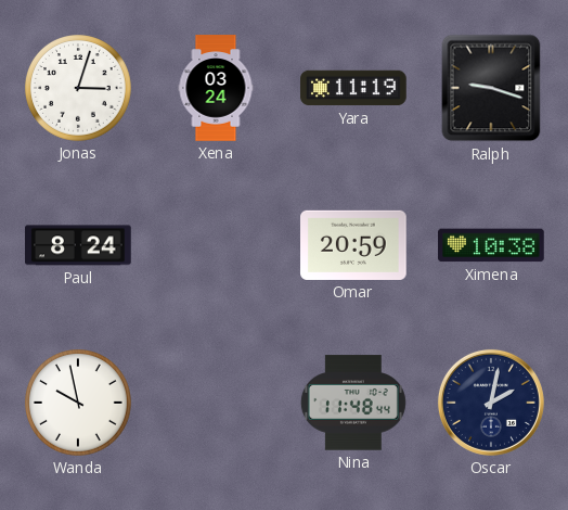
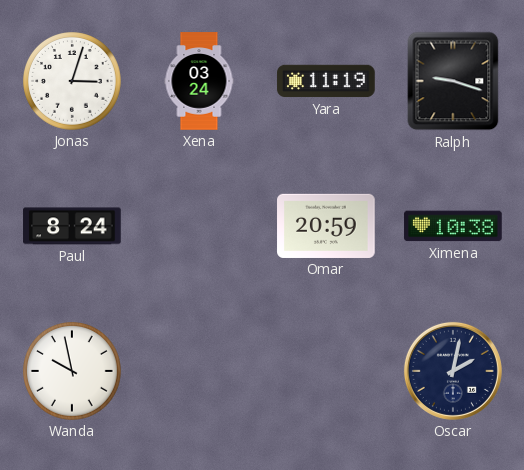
Nina: 11:48 -> none
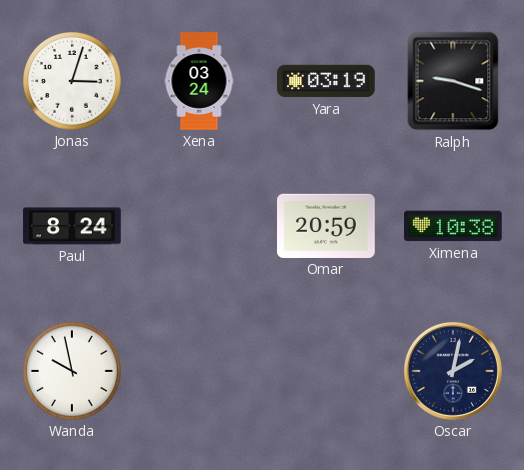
Yara: 11:19 -> 03:19
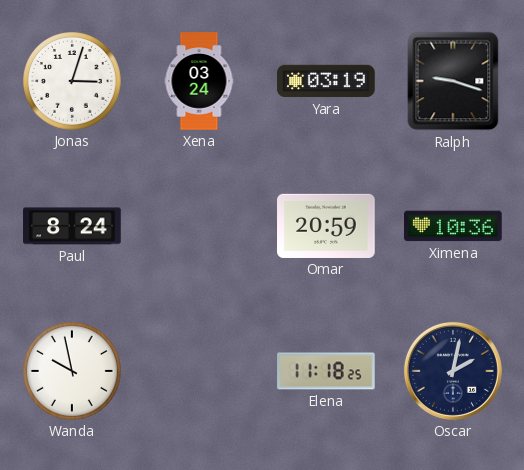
Ximena: 10:38 -> 10:36
Elena: none -> 11:18
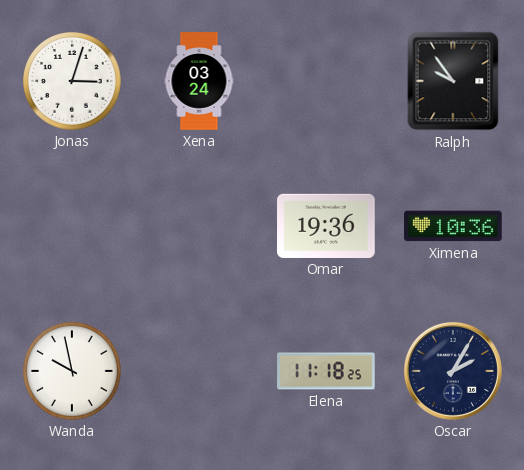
Yara: 03:19 -> none
Ralph: 9:18 -> 9:54
Paul: 8:24 -> none
Omar: 20:59 -> 19:36
Oscar: 2:02 -> 2:05
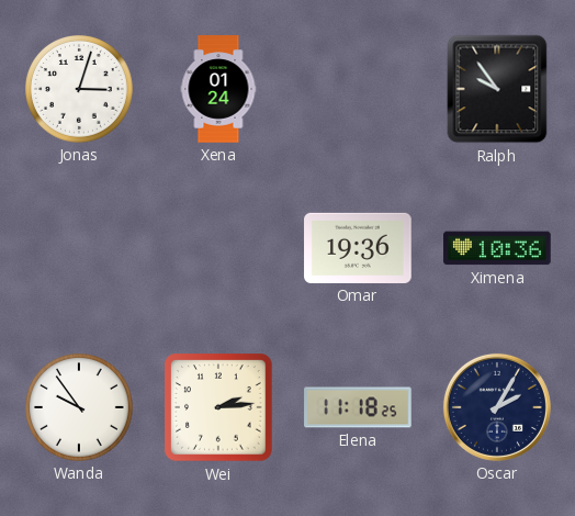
Xena: 03:24 -> 01:24
Wanda: 9:58 -> 9:54
Wei: none -> 2:14
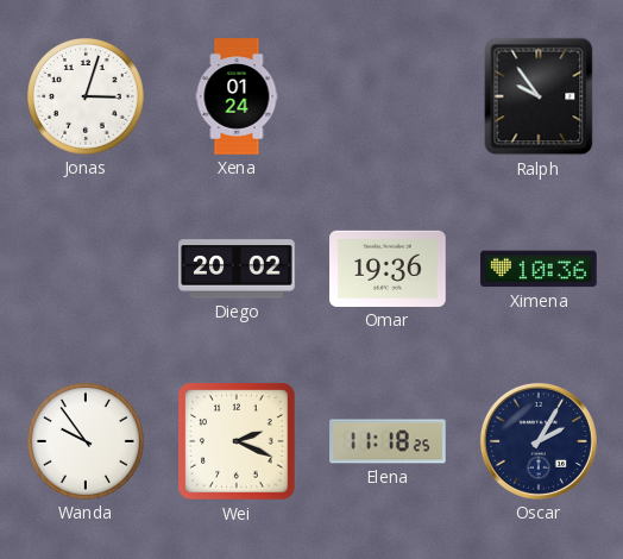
Diego: none -> 20:02
Wei: 2:14 -> 2:19
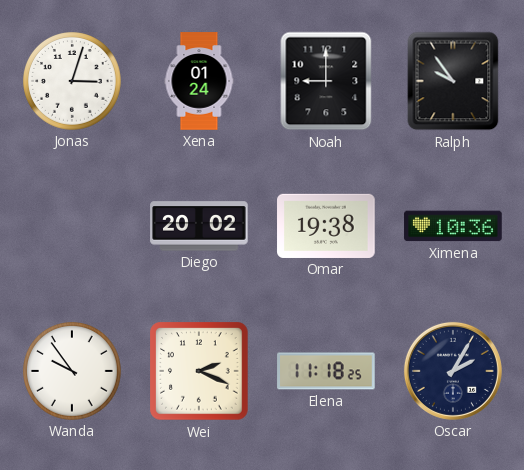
Noah: none -> 9:00
Omar: 19:36 -> 19:38
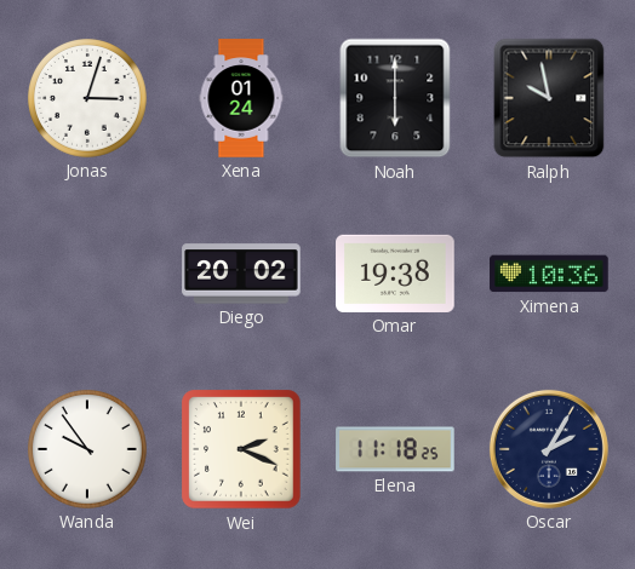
Noah: 9:00 -> 6:00
Ralph: 9:54 -> 9:58
